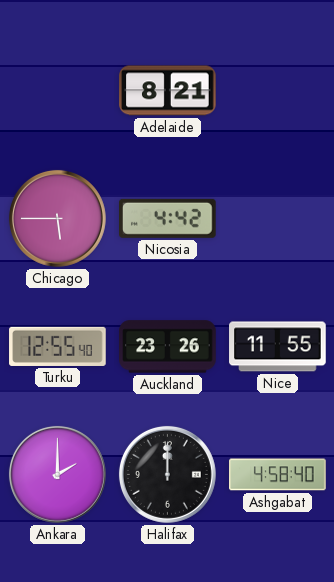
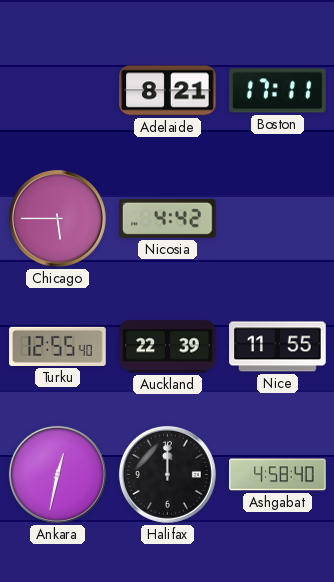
Boston: none -> 17:11
Auckland: 23:26 -> 22:39
Ankara: 2:00 -> 12:32
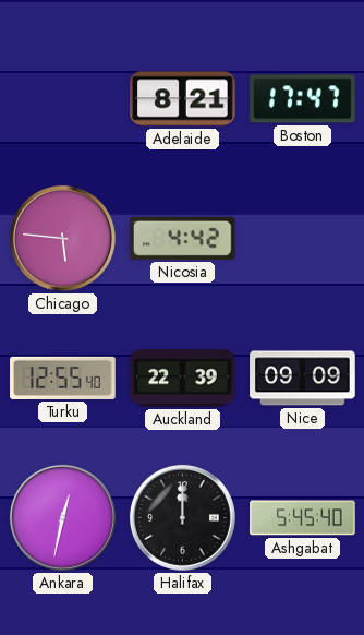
Boston: 17:11 -> 17:47
Chicago: 5:45 -> 5:46
Nice: 11:55 -> 09:09
Ashgabat: 4:58 -> 5:45
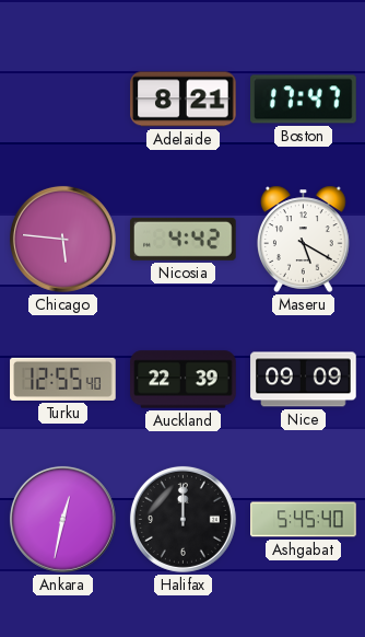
Maseru: none -> 5:20
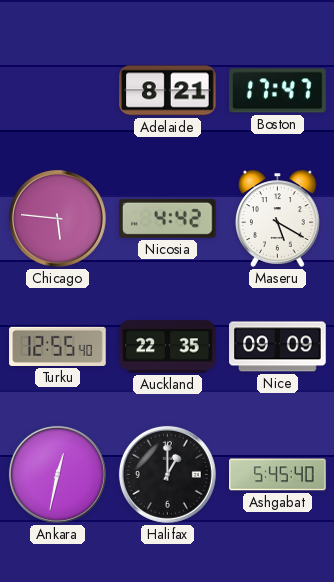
Auckland: 22:39 -> 22:35
Halifax: 12:00 -> 1:00
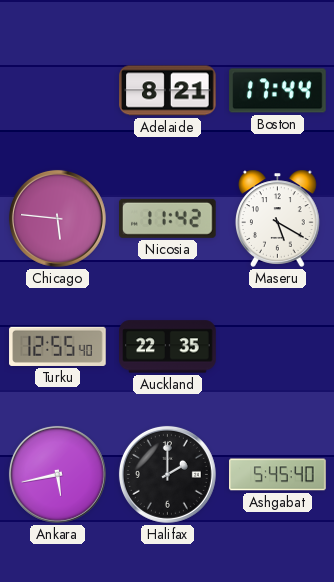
Boston: 17:47 -> 17:44
Nicosia: 4:42 -> 11:42
Nice: 09:09 -> none
Ankara: 12:32 -> 5:43
Halifax: 1:00 -> 2:00
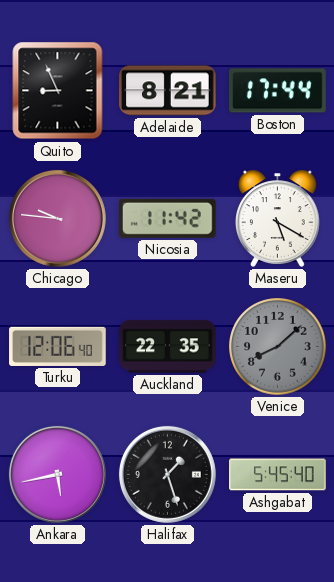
Quito: none -> 8:56
Chicago: 5:46 -> 9:46
Turku: 12:55 -> 12:06
Venice: none -> 8:08
Halifax: 2:00 -> 1:27
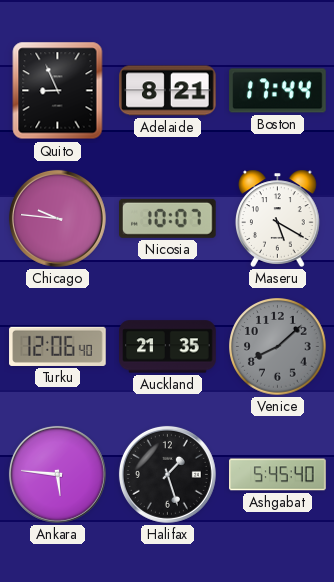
Nicosia: 11:42 -> 10:07
Auckland: 22:35 -> 21:35
Ankara: 5:43 -> 5:46
